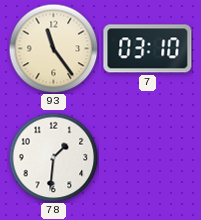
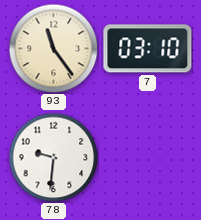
78: 1:31 -> 9:31
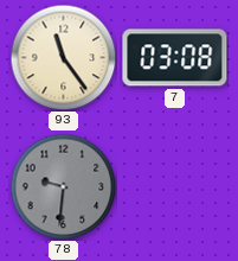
7: 03:10 -> 03:08
78 dial: white -> grey
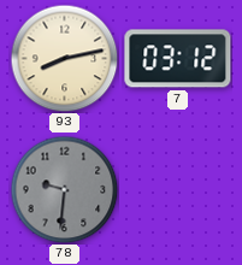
93: 11:24 -> 8:13
7: 03:08 -> 03:12
